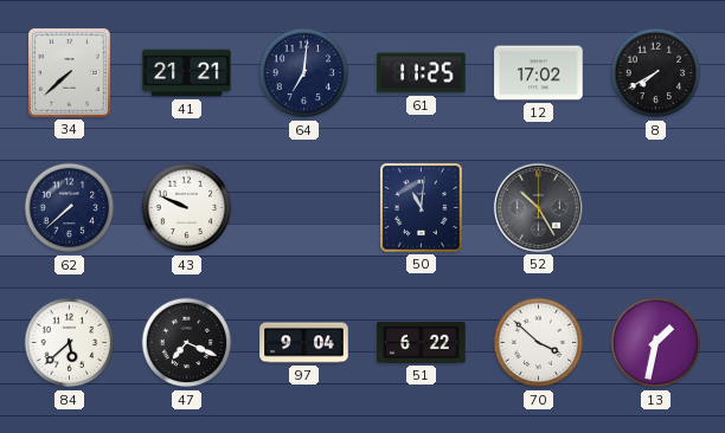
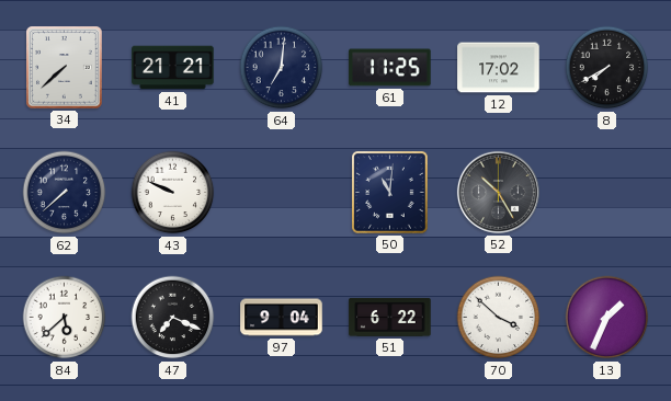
13: 1:32 -> 1:34
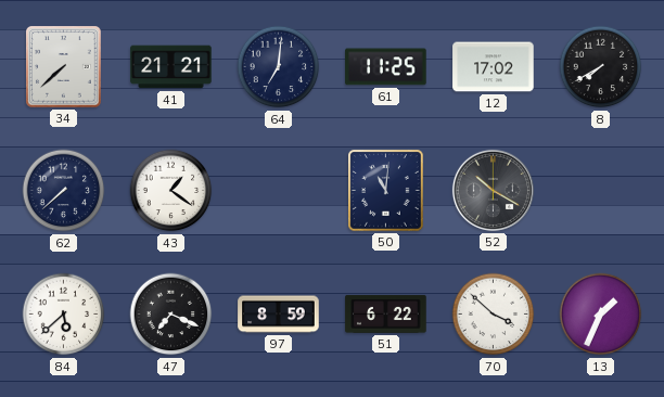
43: 9:49 -> 1:21
52: 10:25 -> 10:20
97: 9:04 -> 8:59
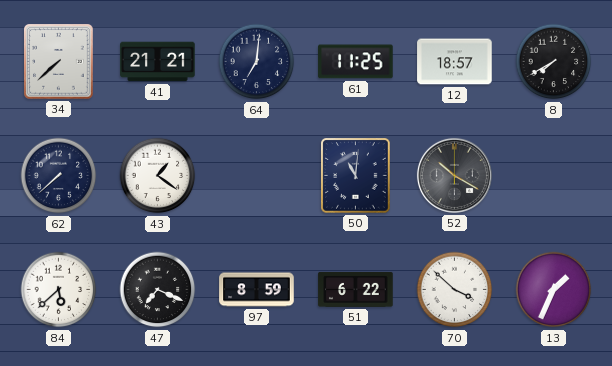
12: 17:02 -> 18:57
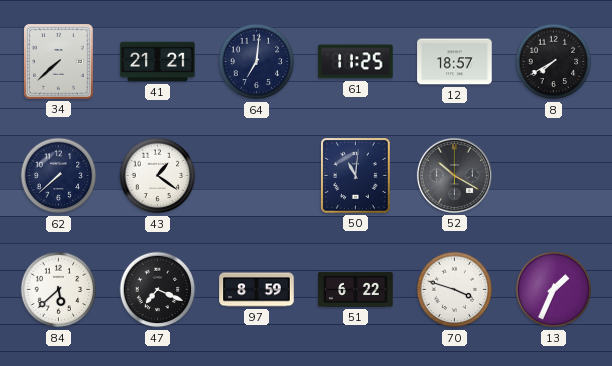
70: 3:52 -> 3:48
